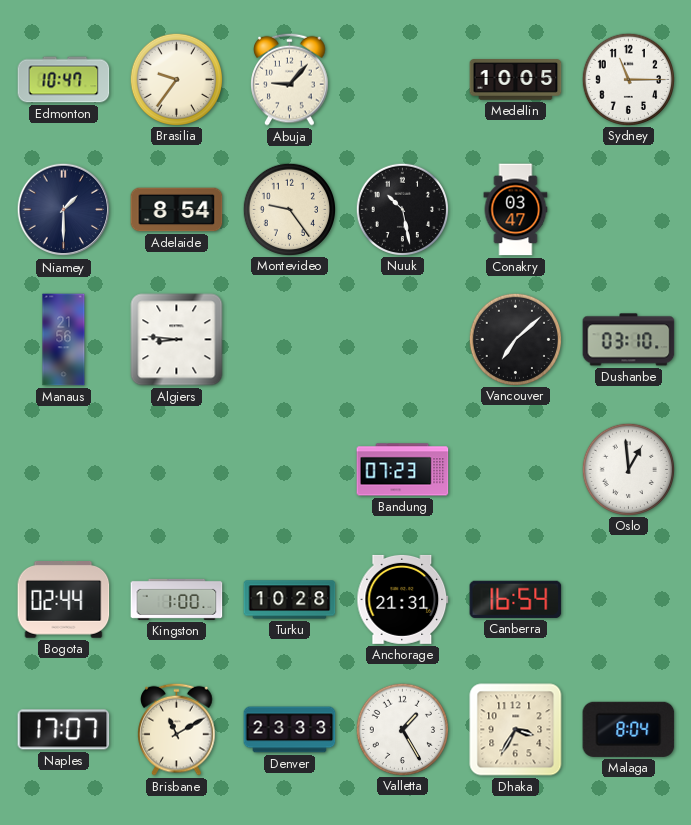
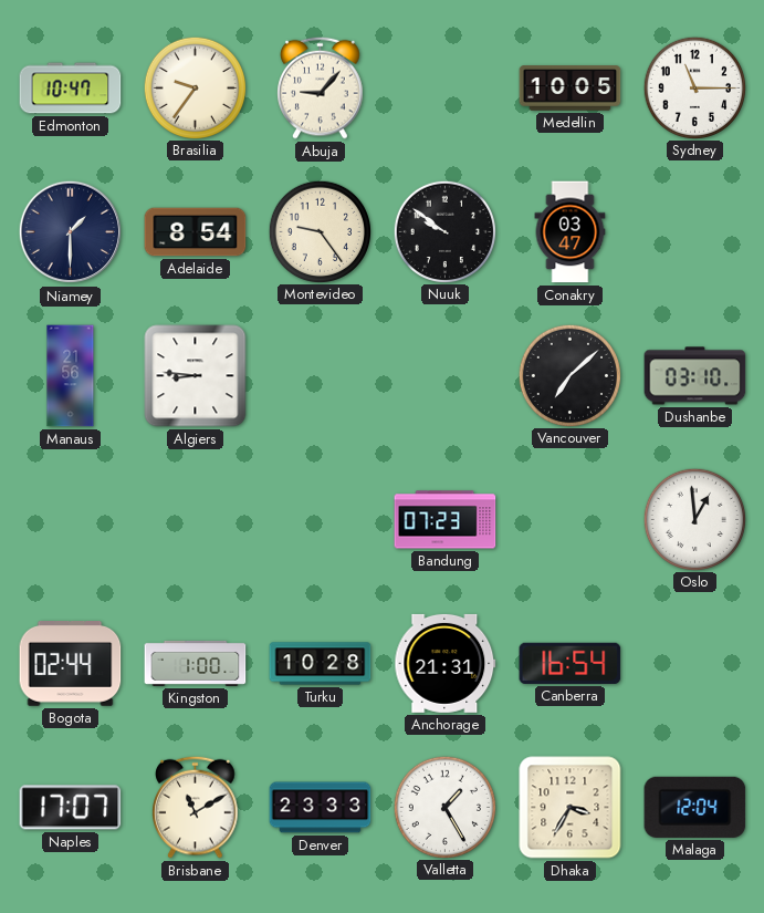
Nuuk: 10:28 -> 9:51
Malaga: 8:04 -> 12:04
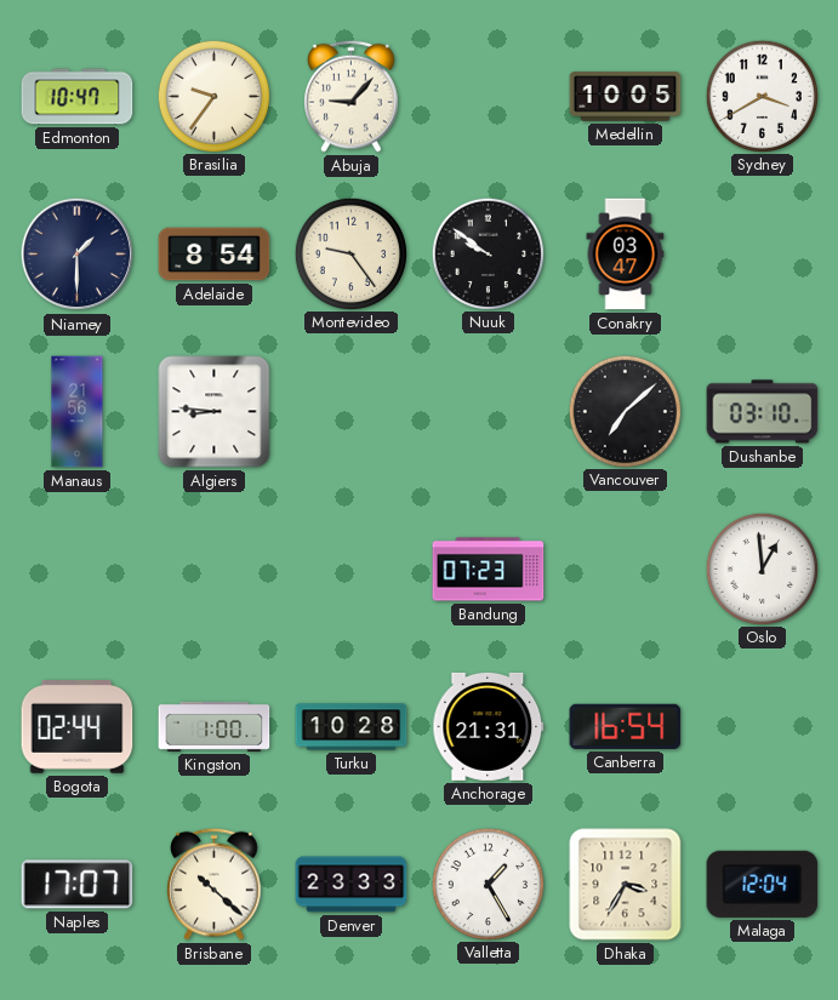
Sydney: 11:15 -> 3:40
Brisbane: 11:10 -> 10:22
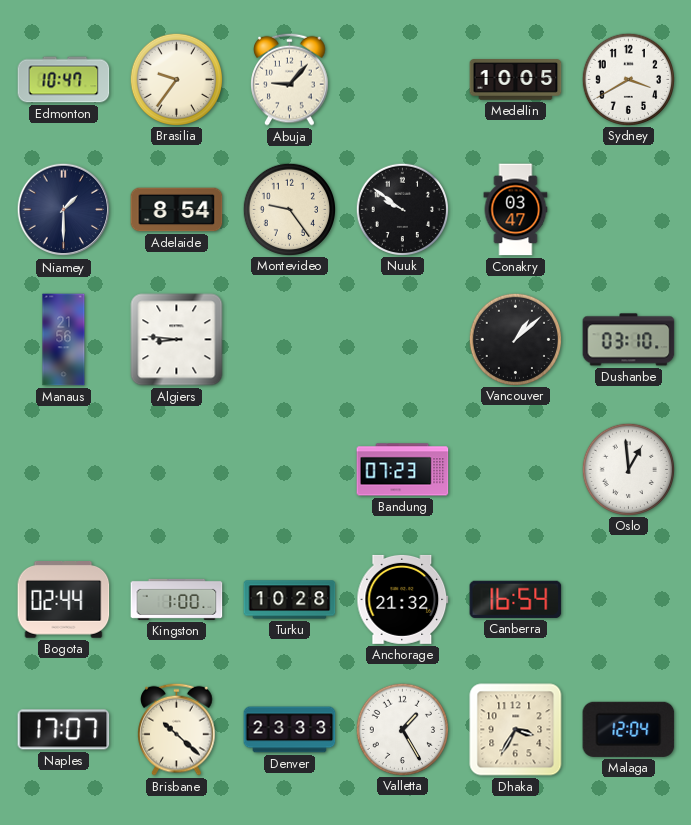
Vancouver: 7:08 -> 1:08
Anchorage: 21:31 -> 21:32
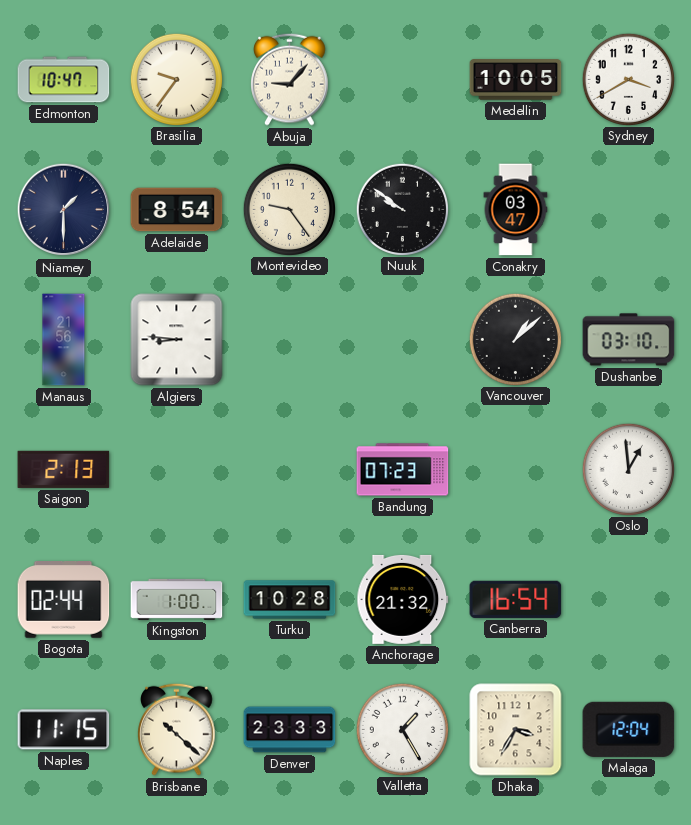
Saigon: none -> 2:13
Naples: 17:07 -> 11:15
